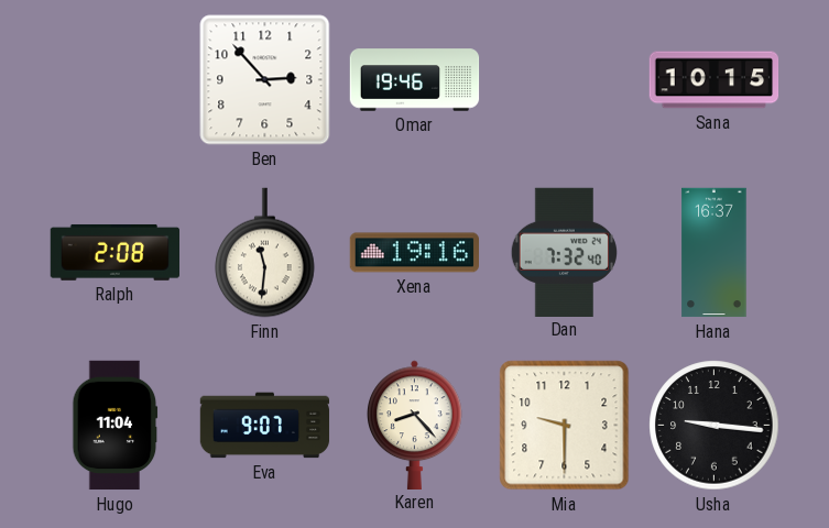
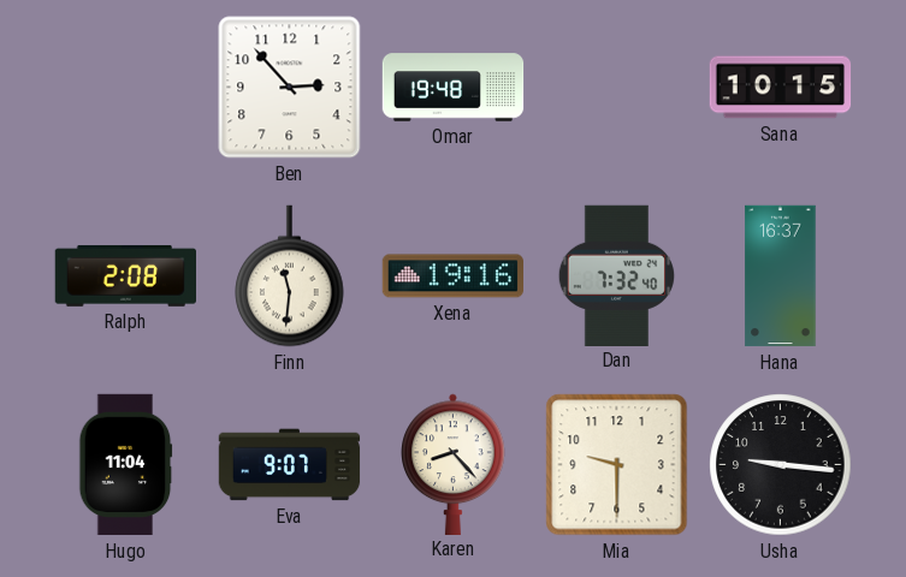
Omar: 19:46 -> 19:48
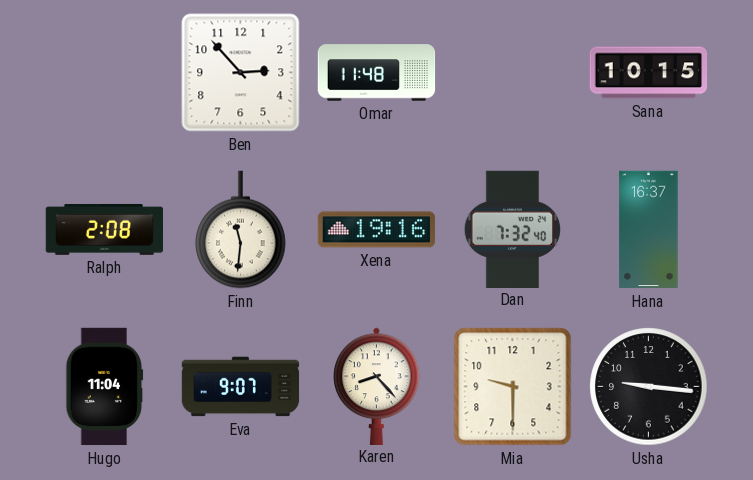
Omar: 19:48 -> 11:48
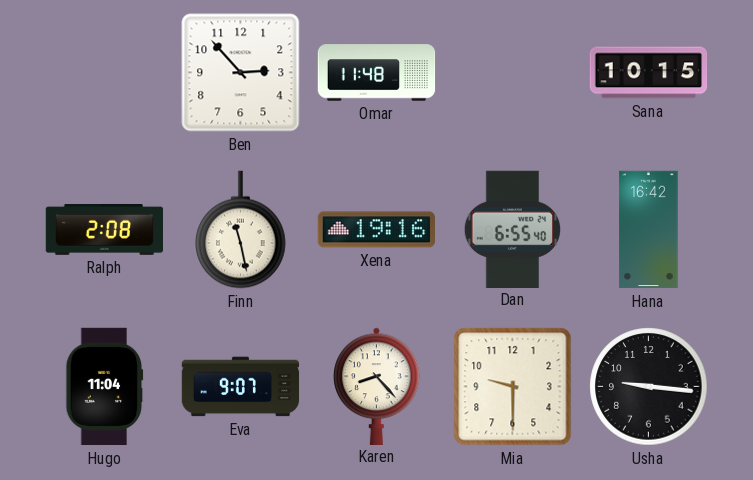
Finn: 11:31 -> 11:28
Dan: 7:32 -> 6:55
Hana: 16:37 -> 16:42
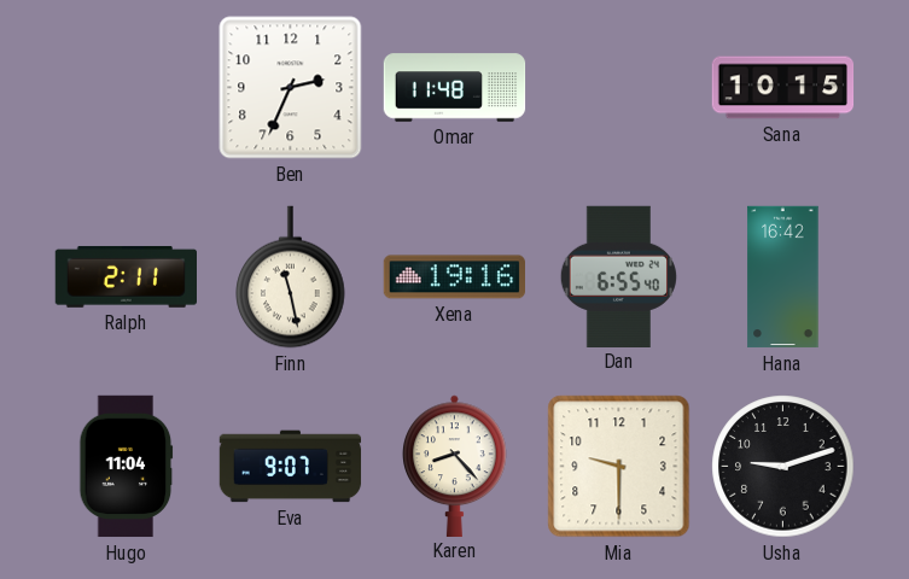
Ben: 2:53 -> 2:34
Ralph: 2:08 -> 2:11
Usha: 9:16 -> 9:12
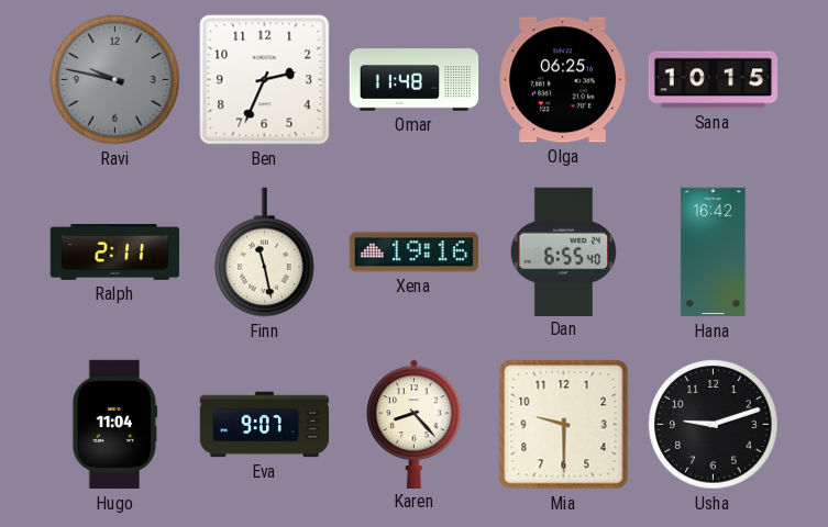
Ravi: none -> 9:47
Olga: none -> 06:25
